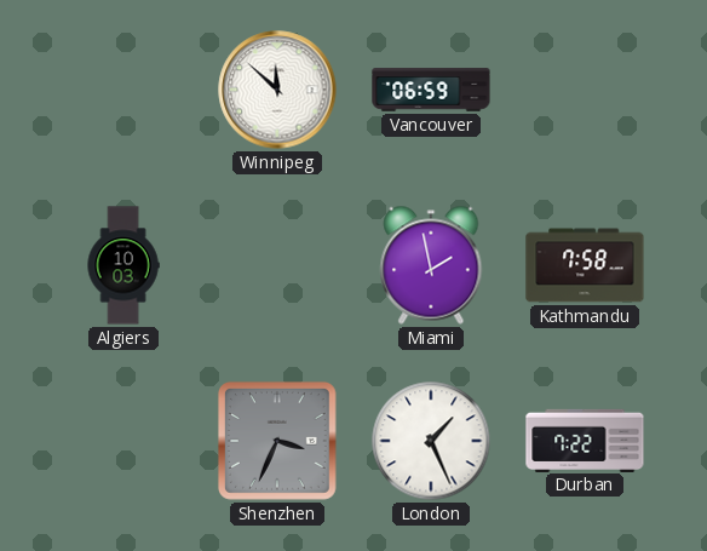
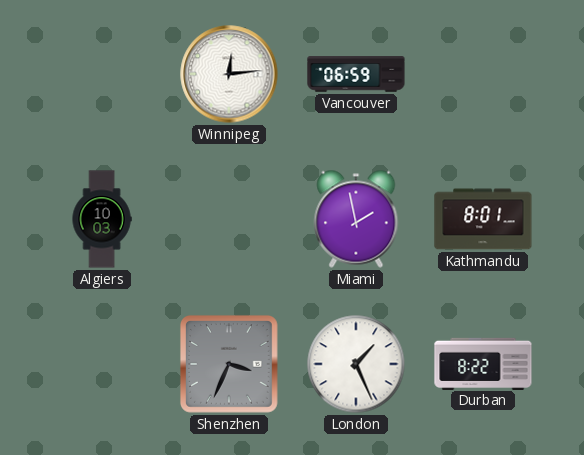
Winnipeg: 11:52 -> 12:14
Kathmandu: 7:58 -> 8:01
Durban: 7:22 -> 8:22
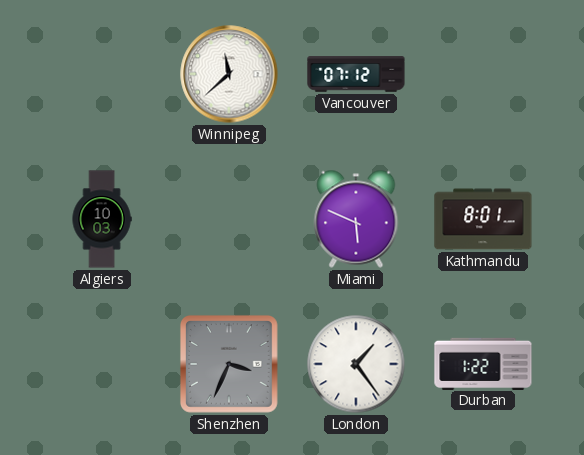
Winnipeg: 12:14 -> 11:38
Vancouver: 06:59 -> 07:12
Miami: 1:58 -> 5:49
London: 1:26 -> 1:24
Durban: 8:22 -> 1:22
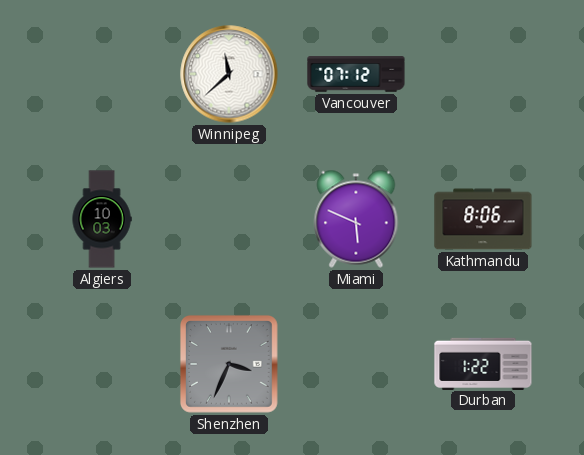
Kathmandu: 8:01 -> 8:06
London: 1:24 -> none
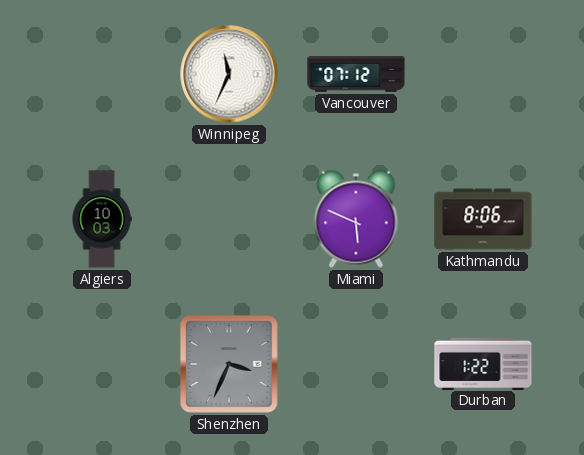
Winnipeg: 11:38 -> 11:34
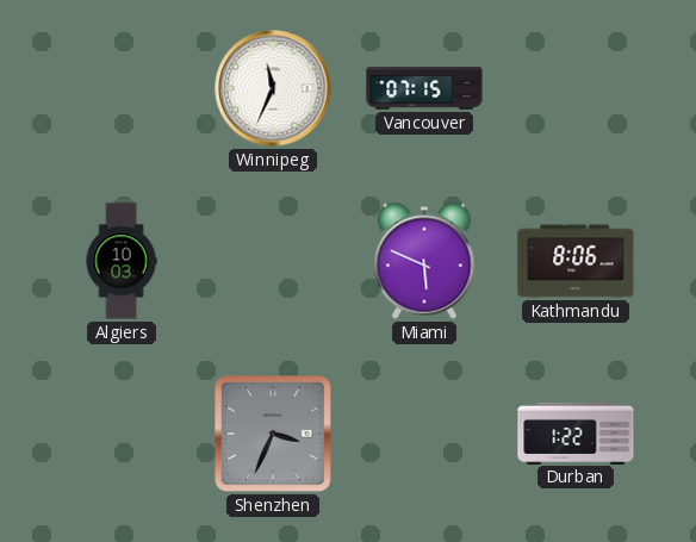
Vancouver: 07:12 -> 07:15
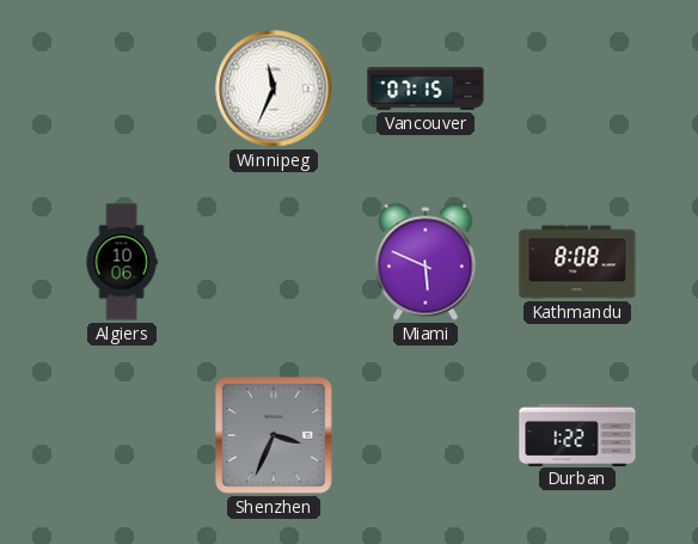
Algiers: 10:03 -> 10:06
Kathmandu: 8:06 -> 8:08
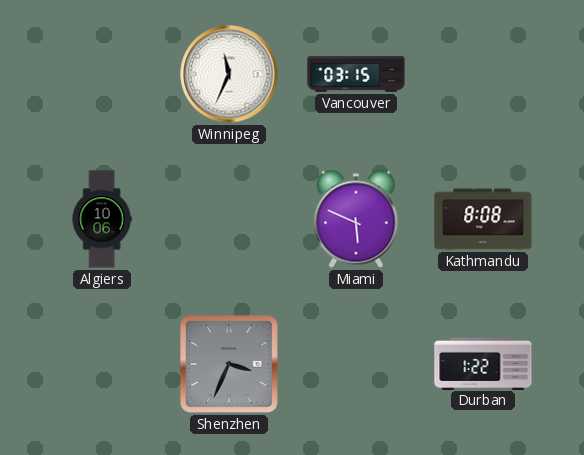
Vancouver: 07:15 -> 03:15
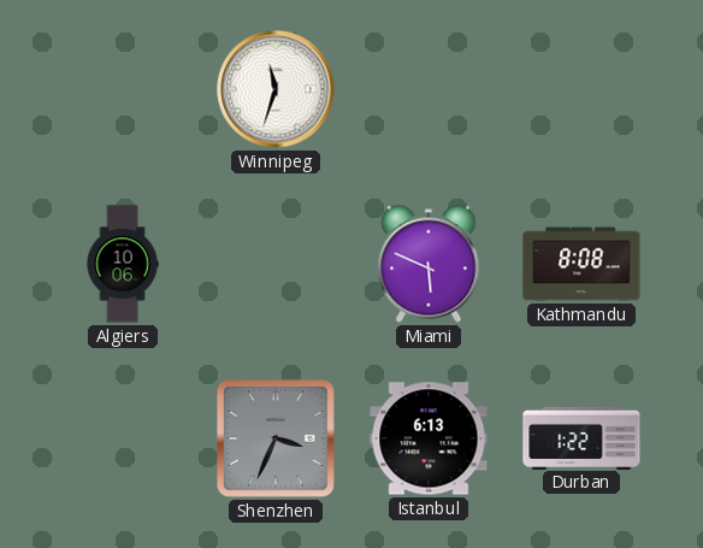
Winnipeg: 11:34 -> 11:33
Vancouver: 03:15 -> none
Istanbul: none -> 6:13
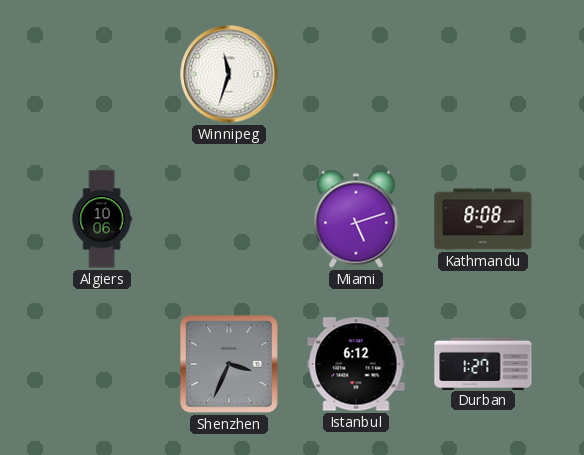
Miami: 5:49 -> 5:12
Istanbul: 6:13 -> 6:12
Durban: 1:22 -> 1:27
